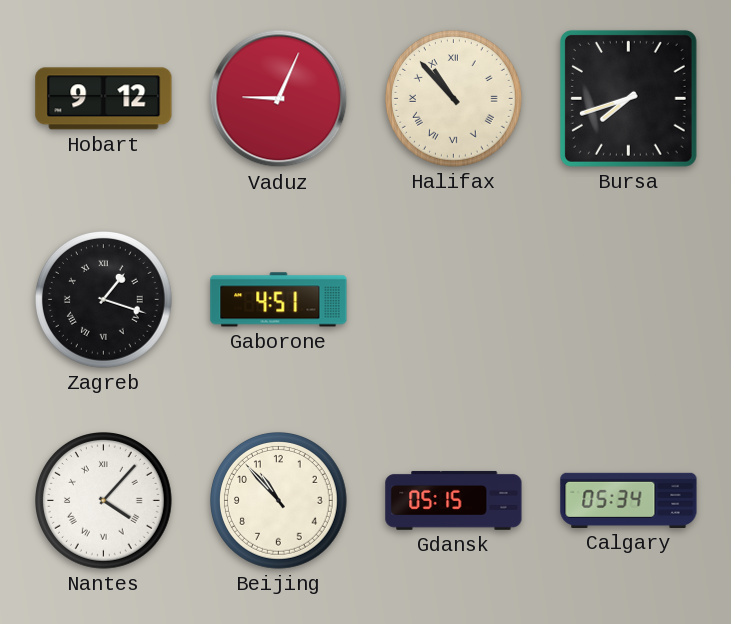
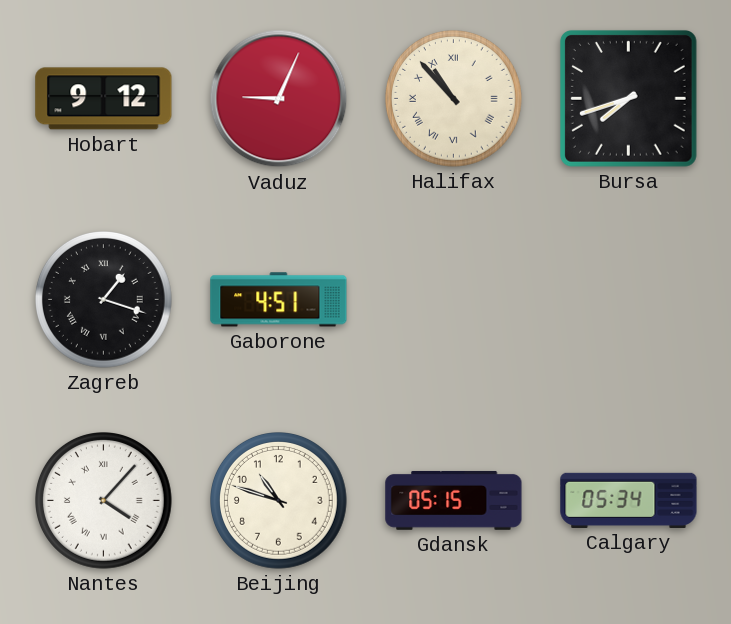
Beijing: 10:53 -> 10:48
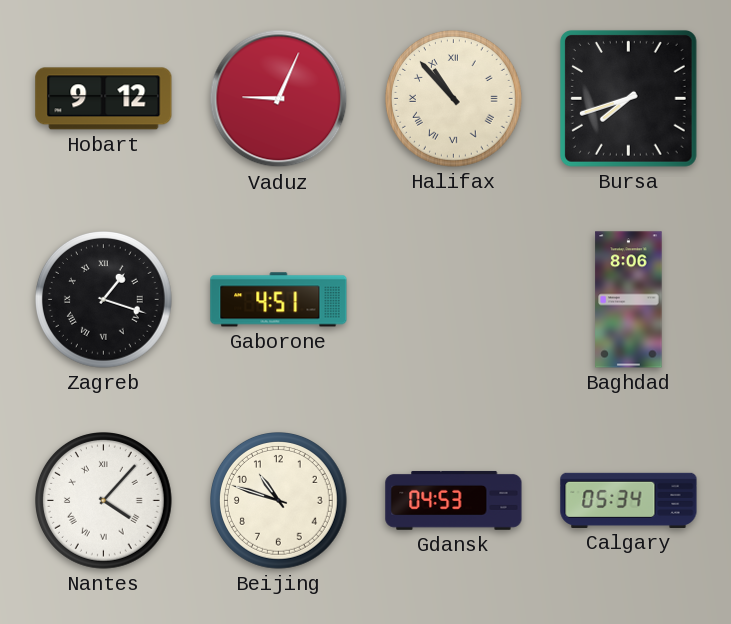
Baghdad: none -> 8:06
Gdansk: 05:15 -> 04:53
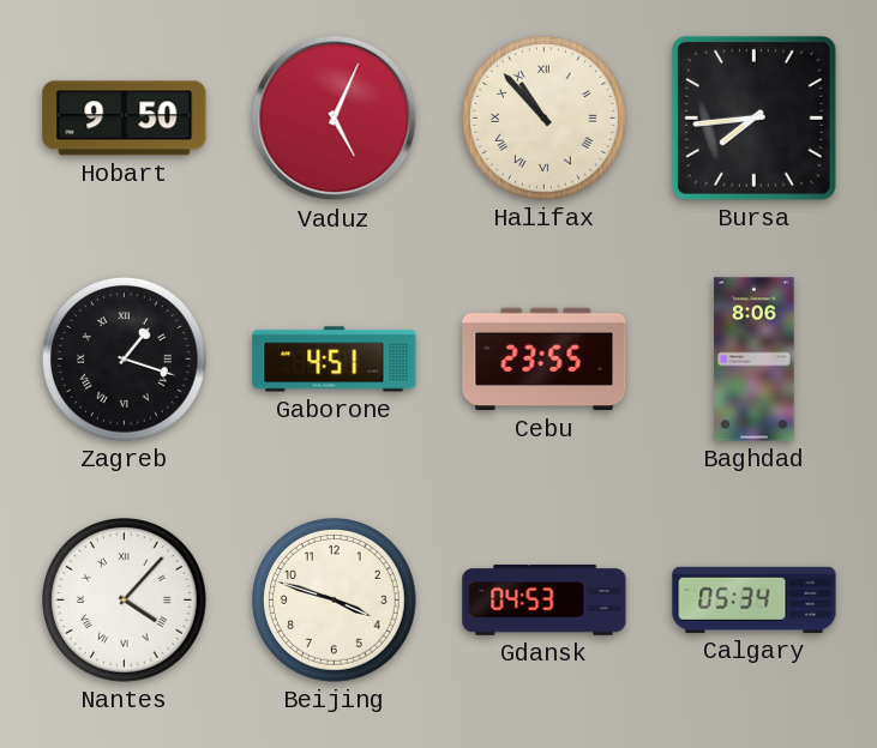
Hobart: 9:12 -> 9:50
Vaduz: 9:04 -> 5:04
Bursa: 7:42 -> 7:44
Cebu: none -> 23:55
Beijing: 10:48 -> 3:48
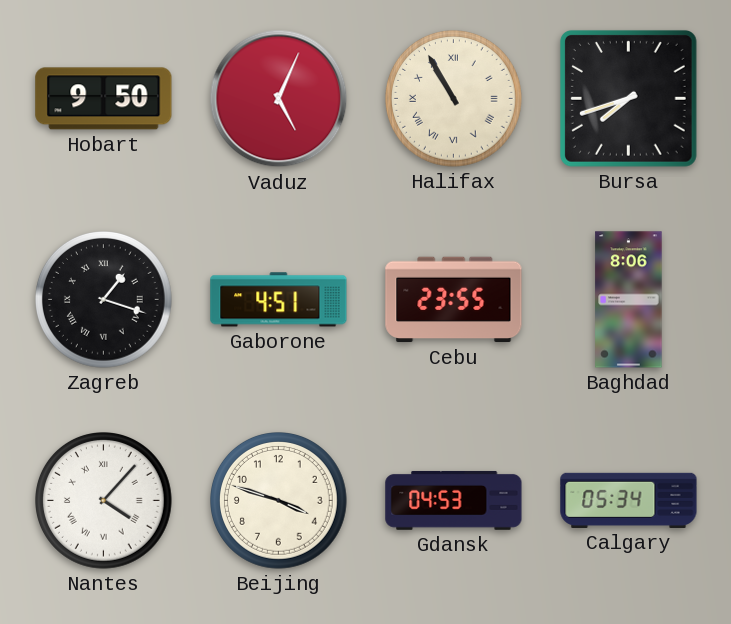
Halifax: 10:53 -> 10:55
Bursa: 7:44 -> 7:42
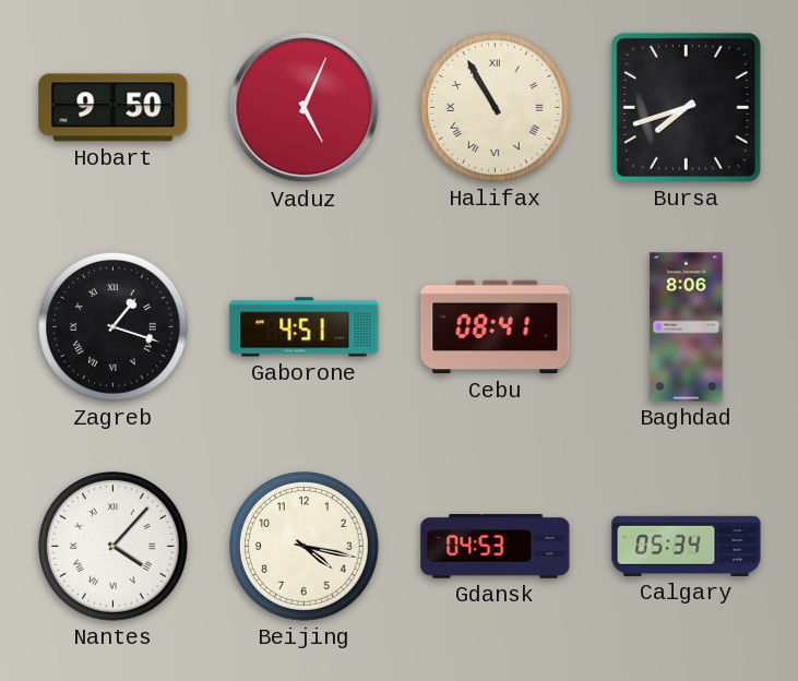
Cebu: 23:55 -> 08:41
Beijing: 3:48 -> 4:17
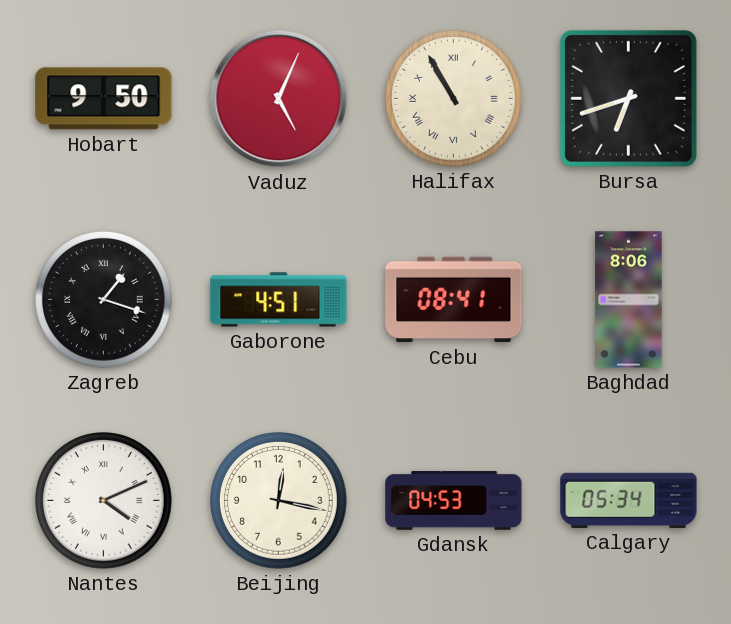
Bursa: 7:42 -> 6:42
Nantes: 4:07 -> 4:11
Beijing: 4:17 -> 12:17
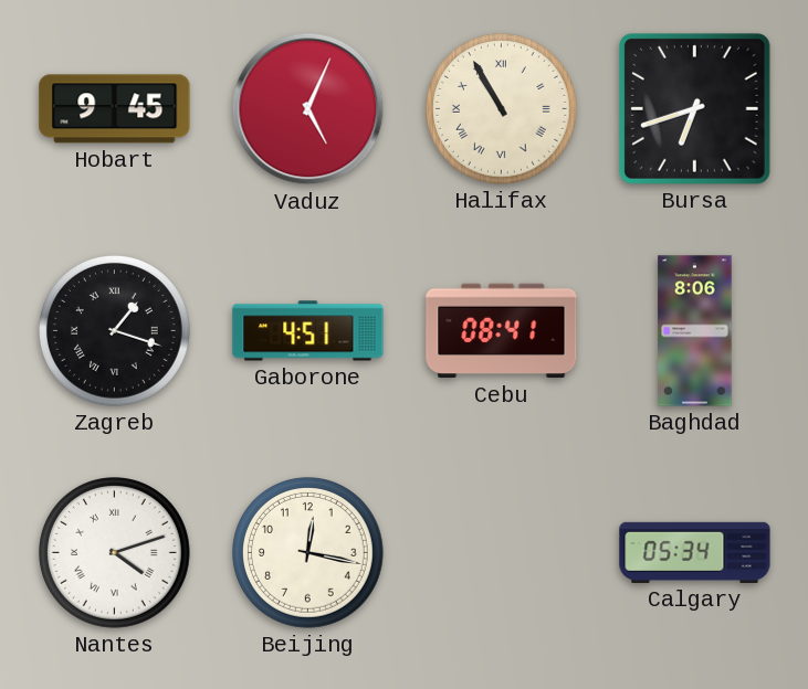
Hobart: 9:50 -> 9:45
Nantes: 4:11 -> 4:12
Gdansk: 04:53 -> none
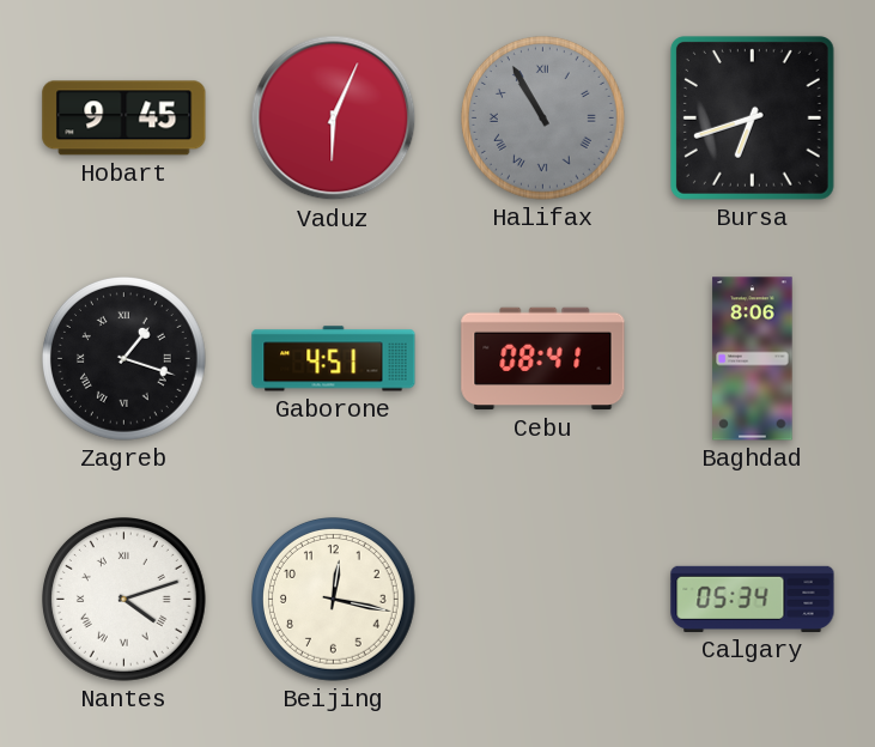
Vaduz: 5:04 -> 6:04
Halifax dial: cream -> grey
